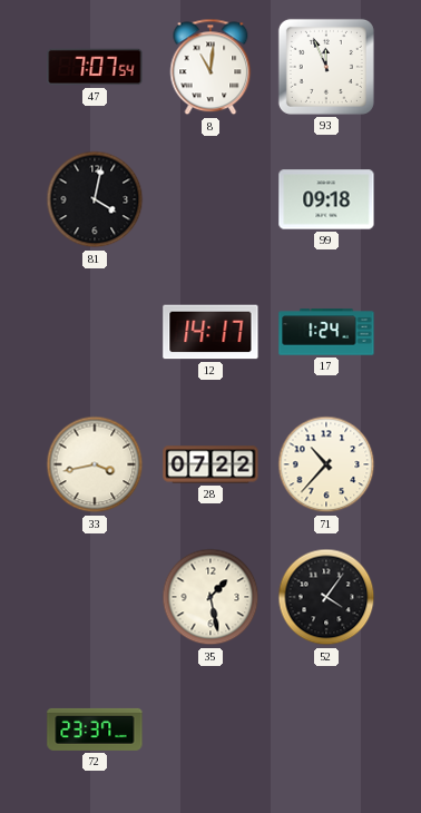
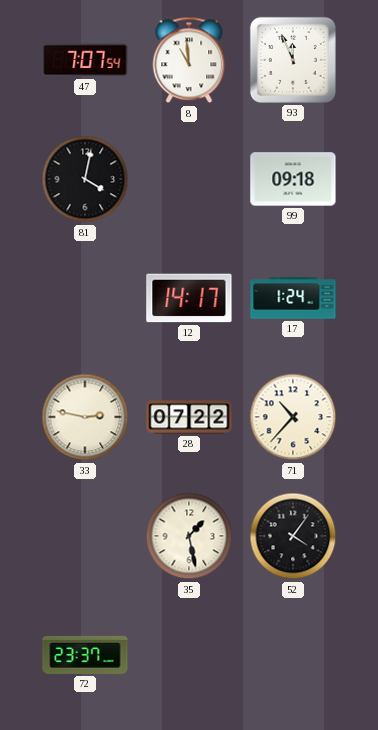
8: 11:01 -> 10:59
33: 3:43 -> 2:47
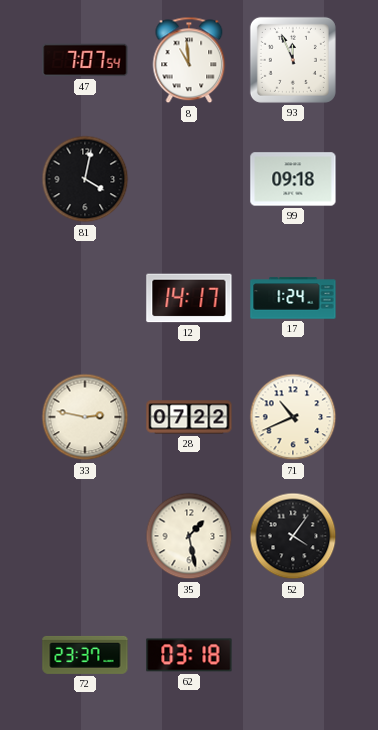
71: 10:37 -> 10:41
62: none -> 03:18
